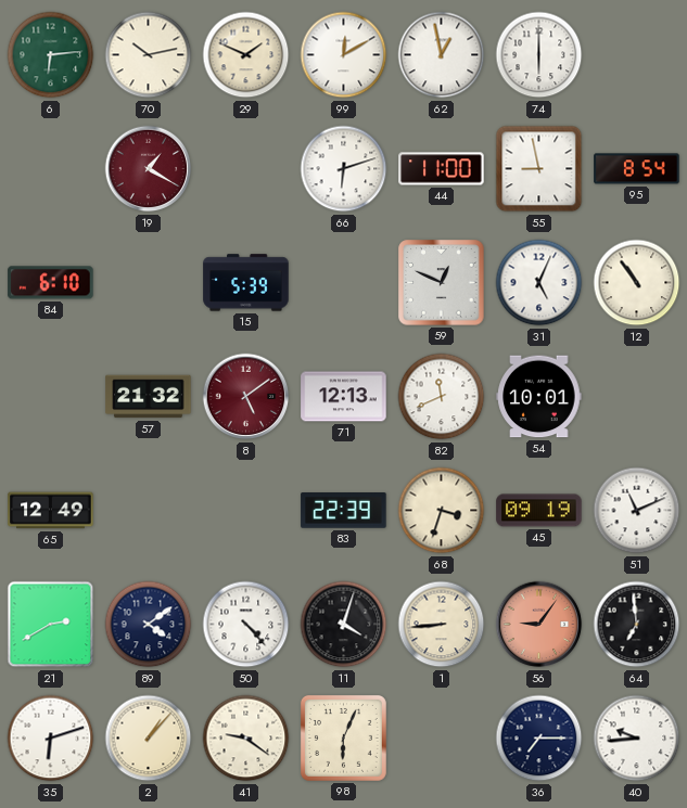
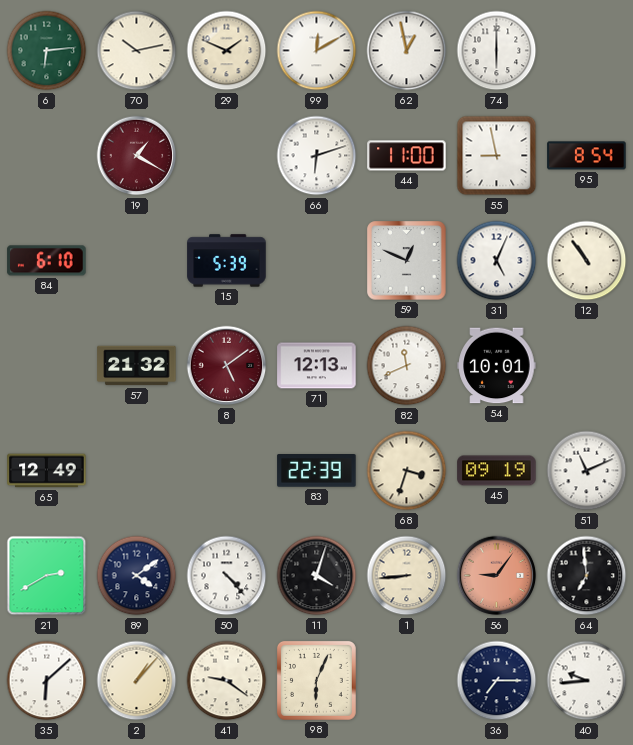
35: 6:12 -> 6:08
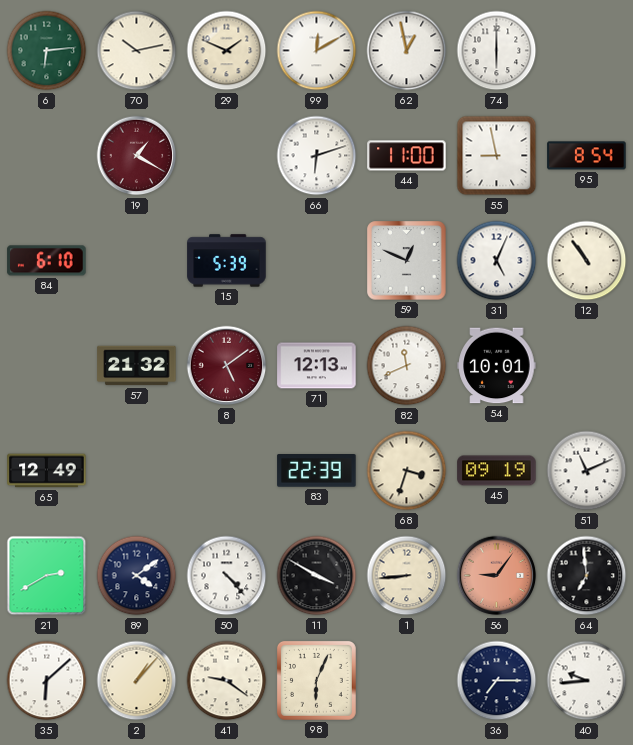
11: 4:03 -> 3:50
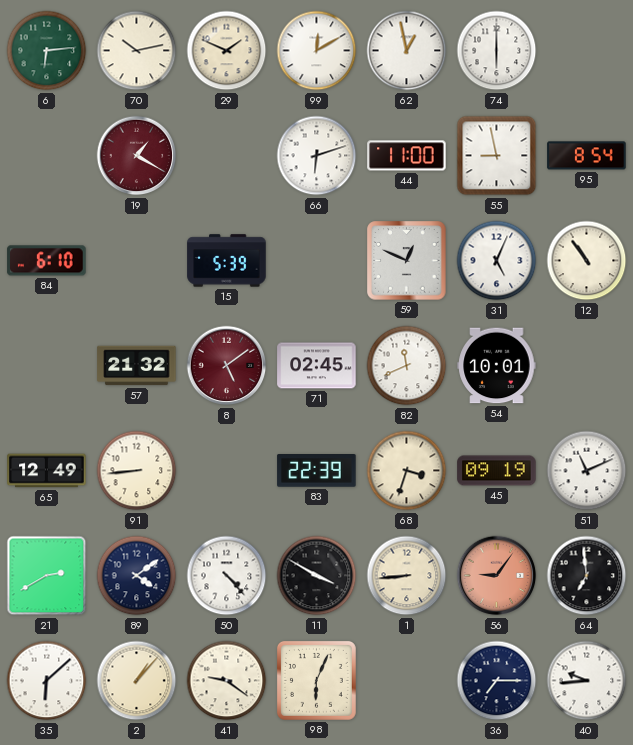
71: 12:13 -> 02:45
91: none -> 8:44
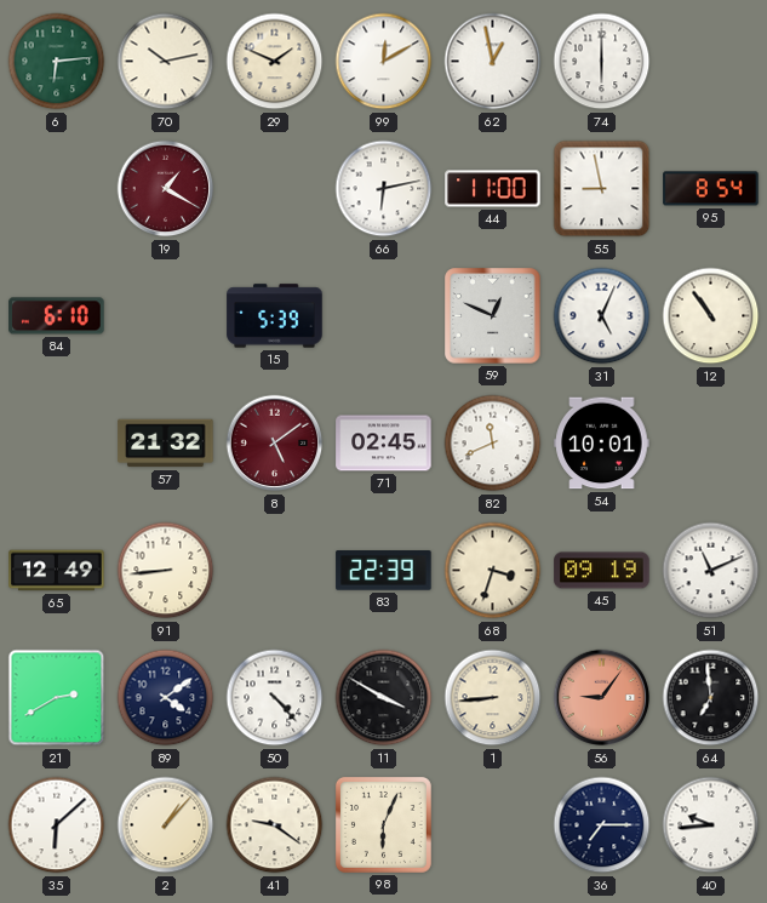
66: 6:12 -> 6:13
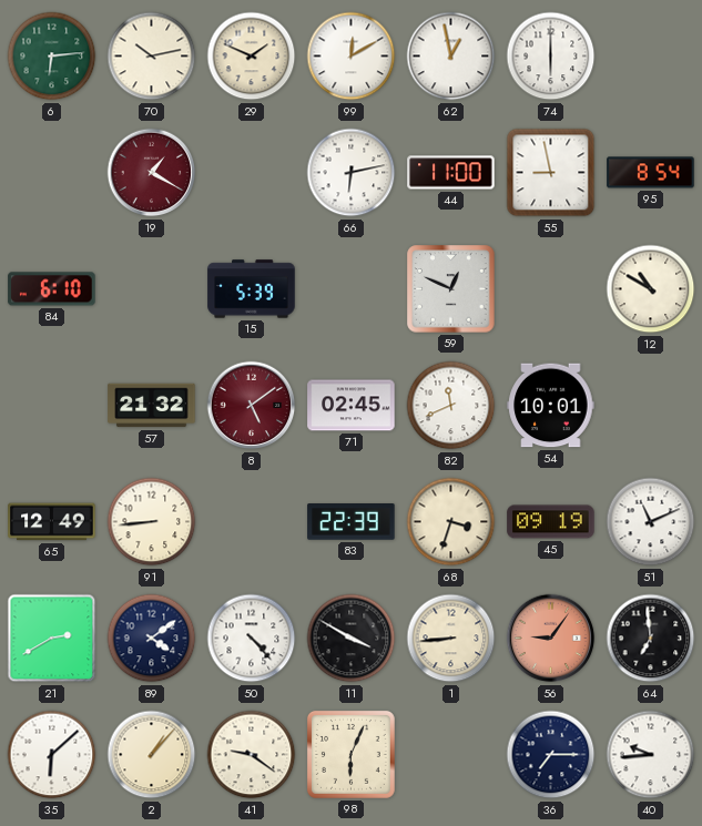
31: 5:04 -> none
12: 10:54 -> 10:50
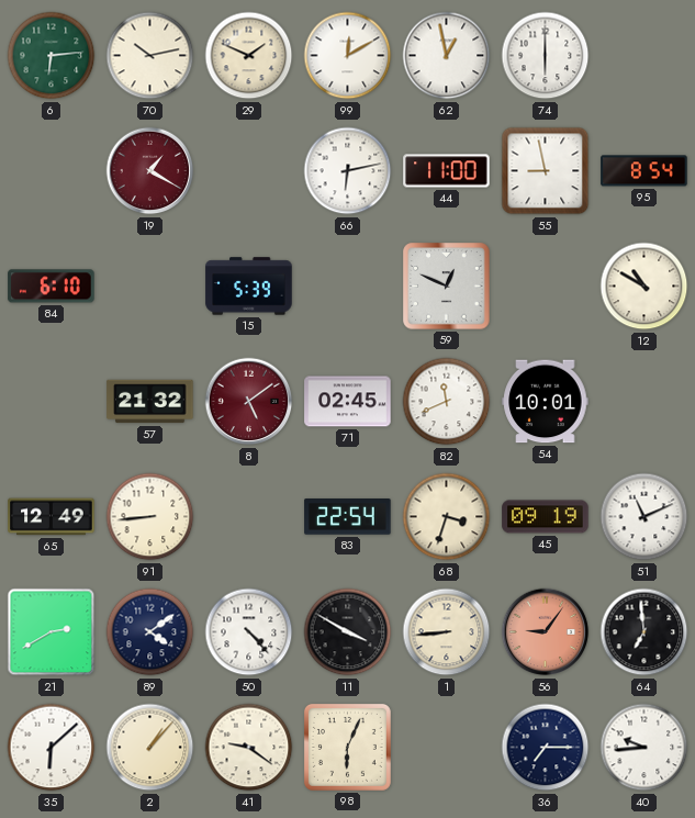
83: 22:39 -> 22:54
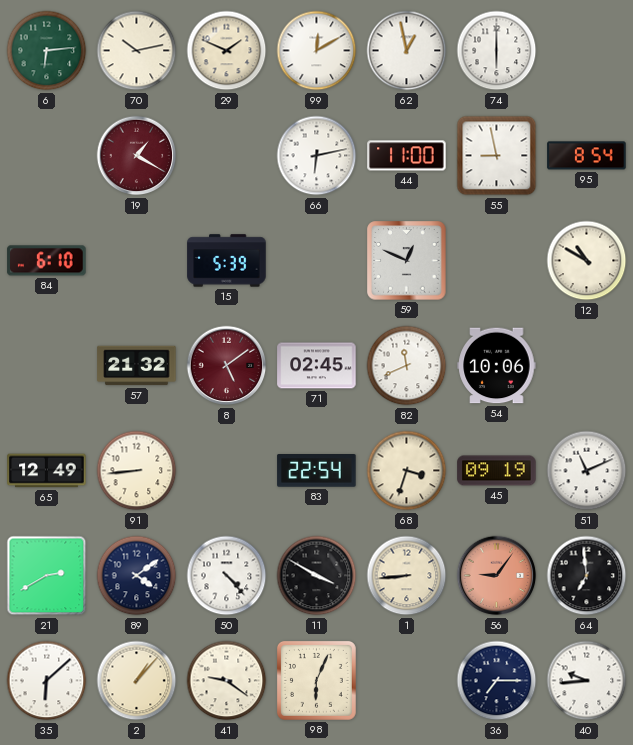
54: 10:01 -> 10:06
